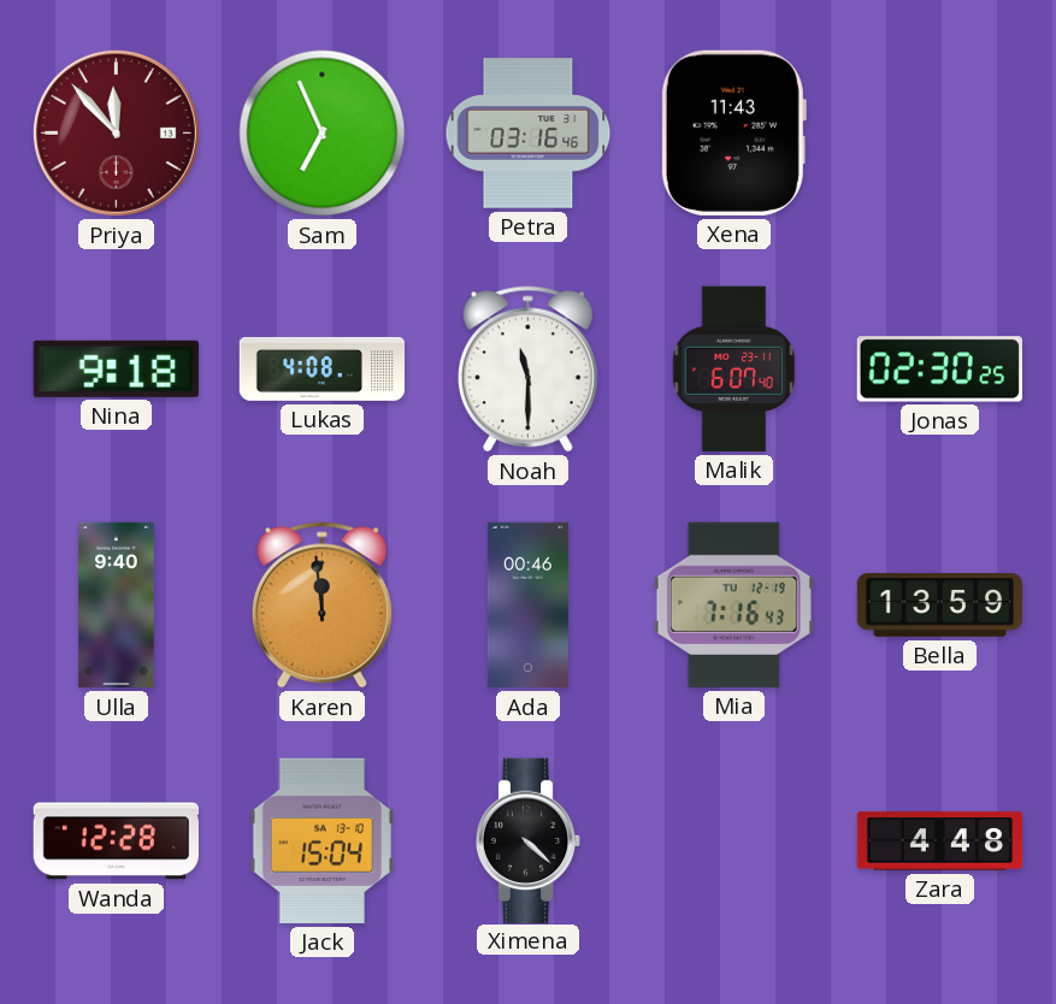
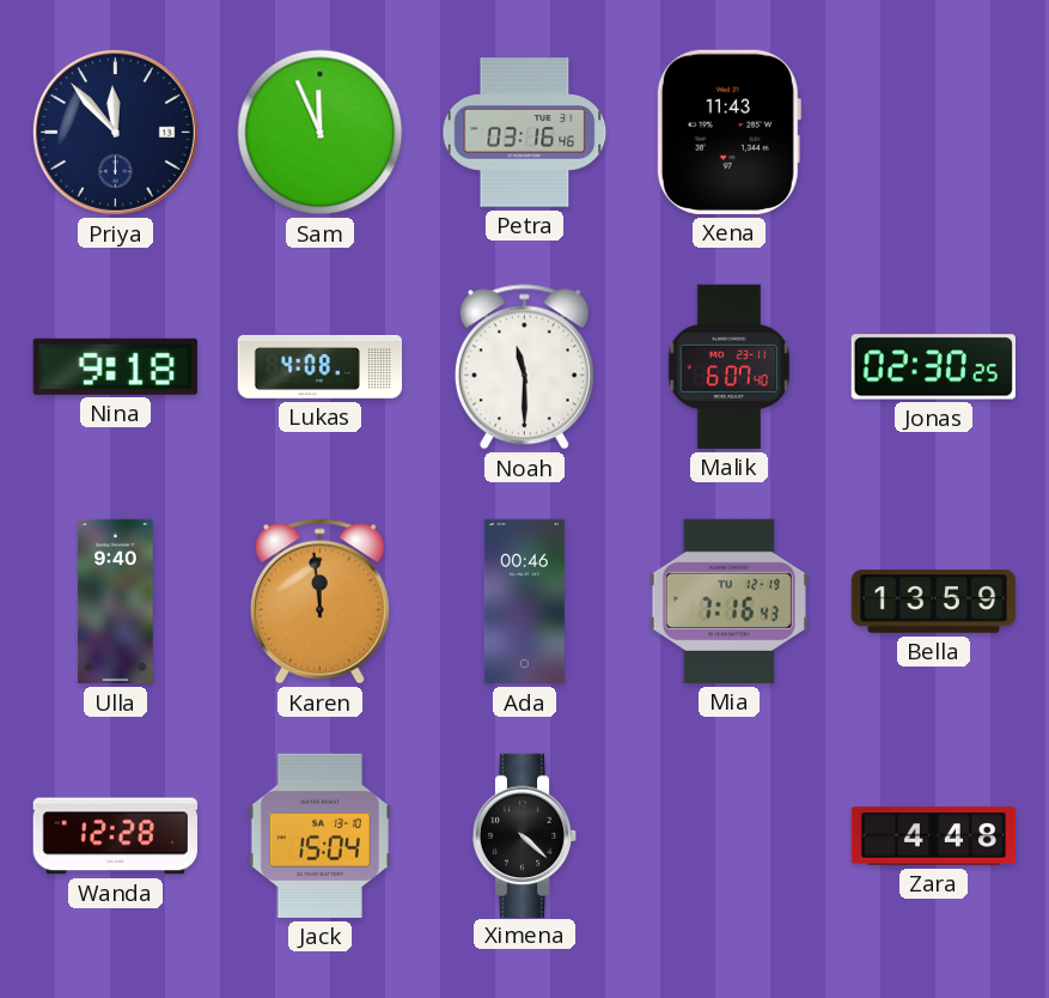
Priya dial: burgundy -> navy
Sam: 6:56 -> 11:56
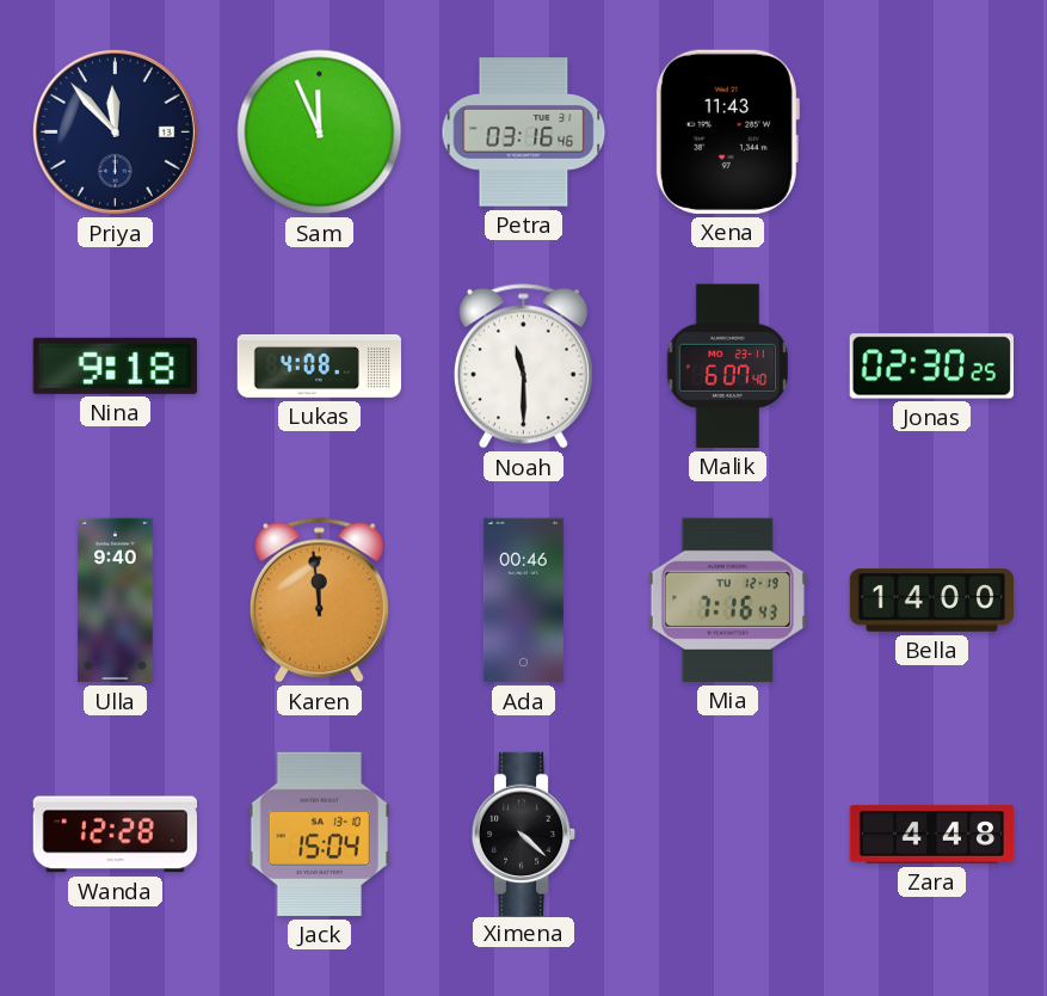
Bella: 13:59 -> 14:00
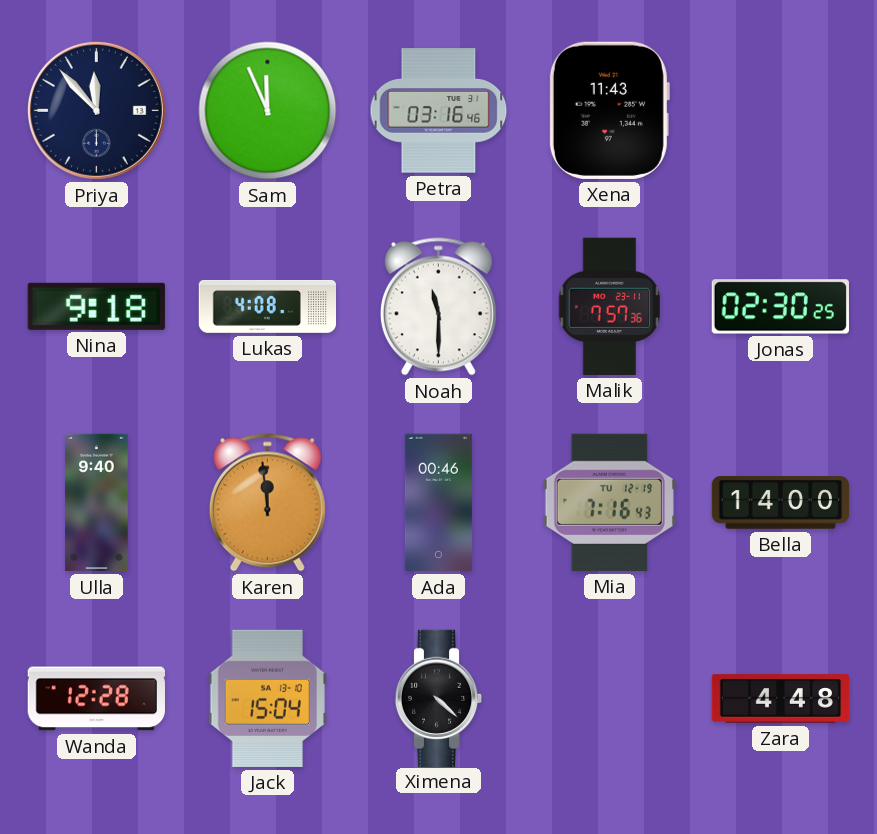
Malik: 6:07 -> 7:57
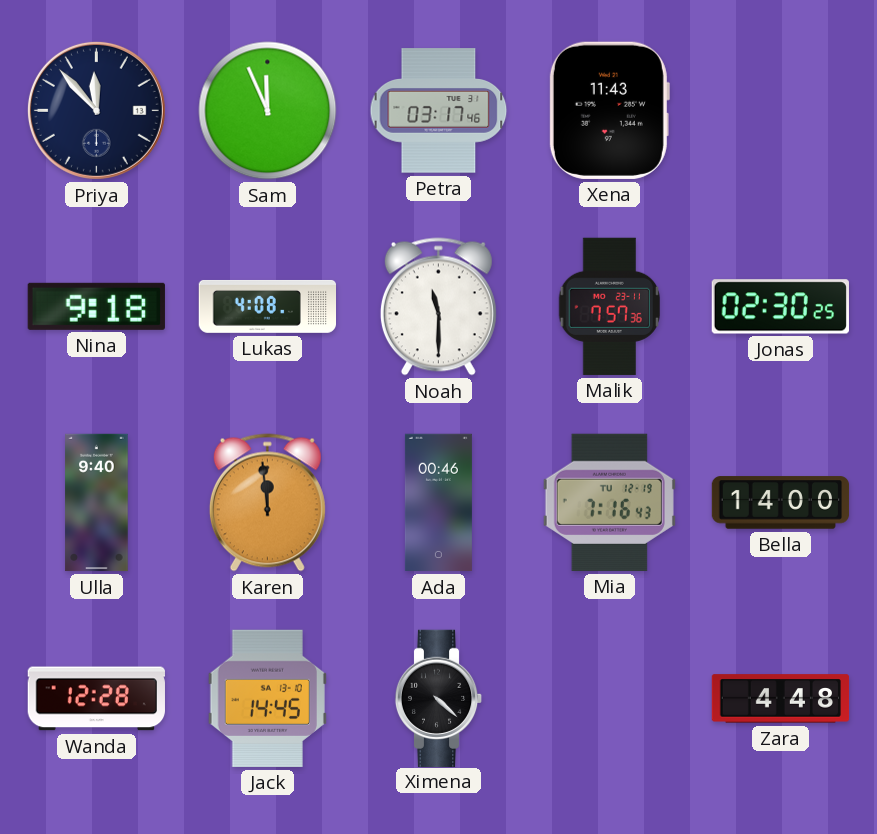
Petra: 03:16 -> 03:17
Jack: 15:04 -> 14:45
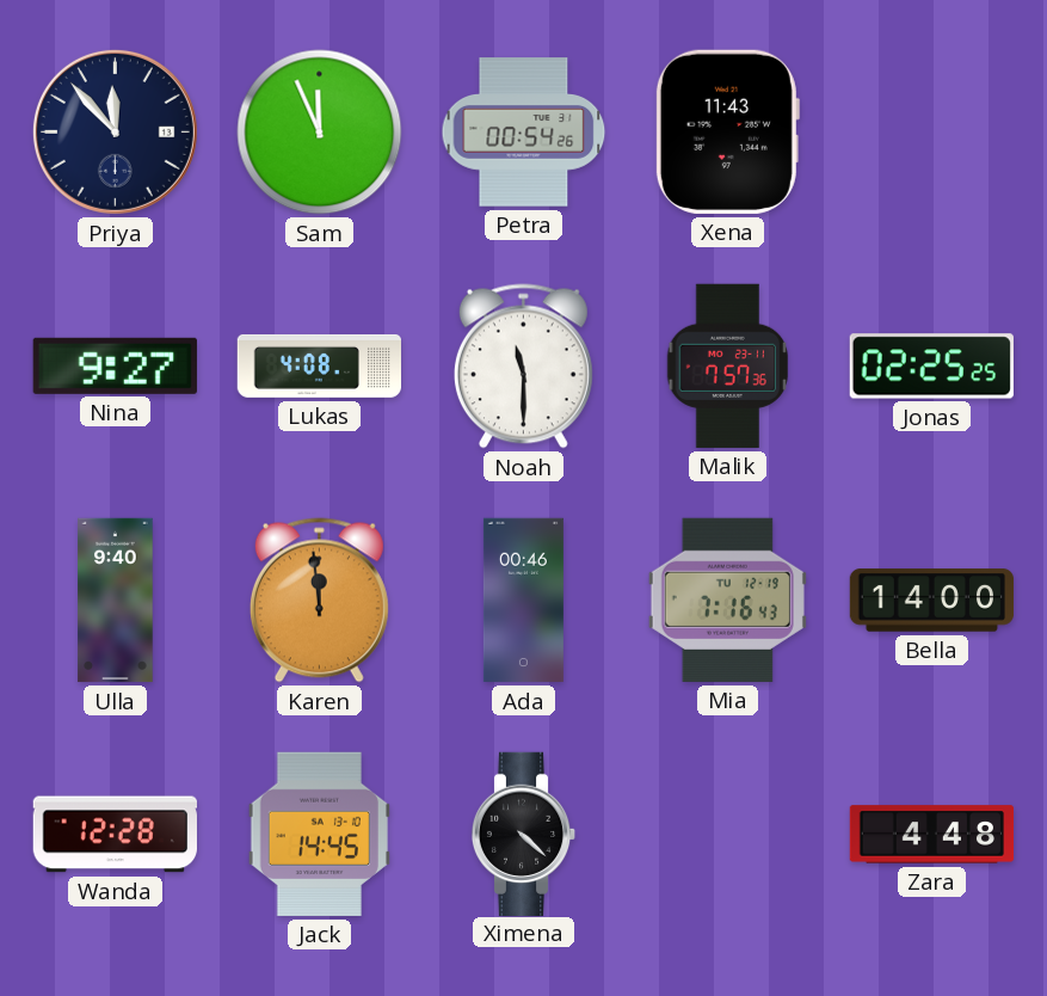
Petra: 03:17 -> 00:54
Nina: 9:18 -> 9:27
Jonas: 02:30 -> 02:25
